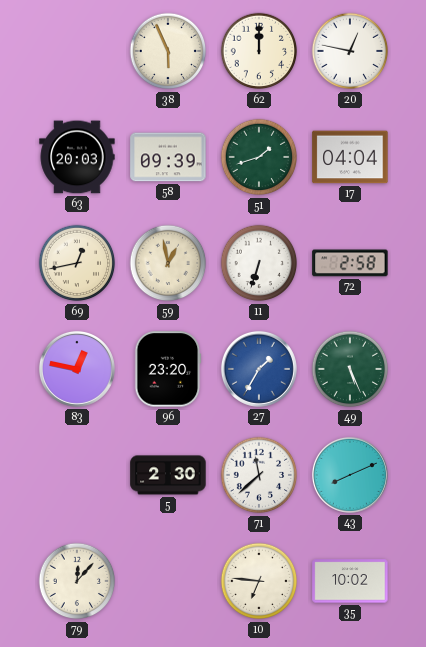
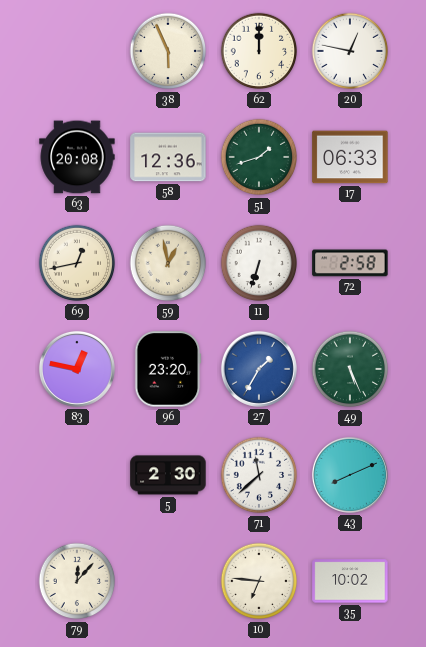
63: 20:03 -> 20:08
58: 09:39 -> 12:36
17: 04:04 -> 06:33
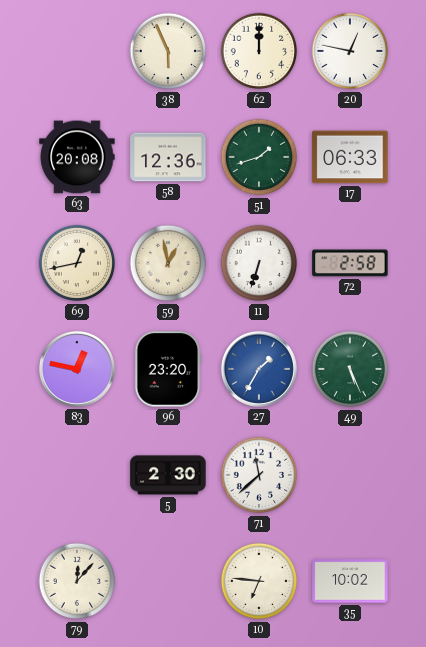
43: 8:11 -> none
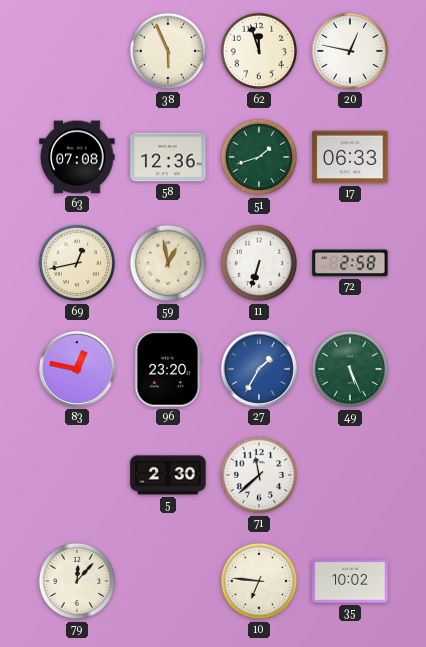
62: 12:00 -> 11:57
63: 20:08 -> 07:08
